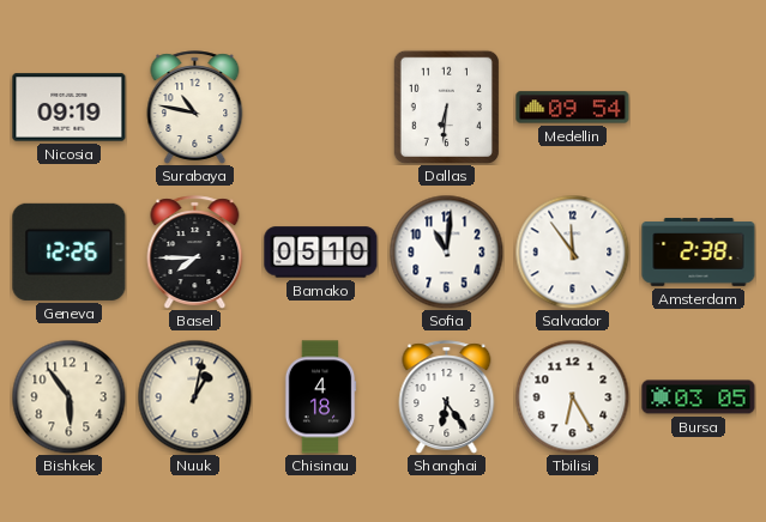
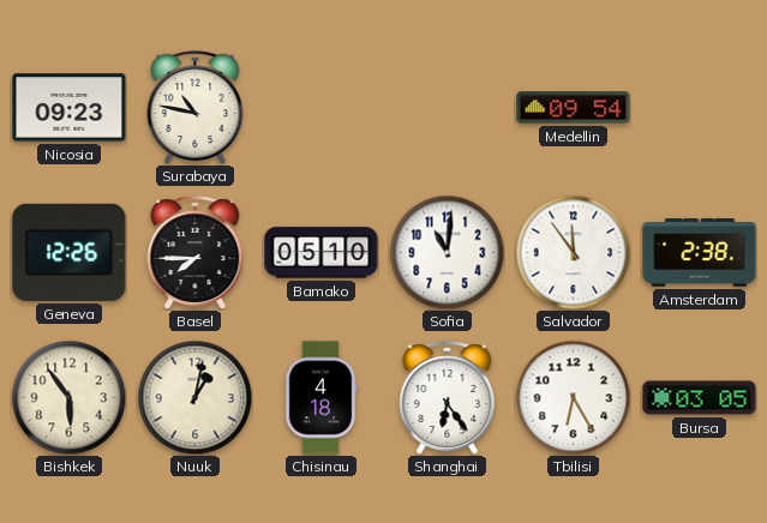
Nicosia: 09:19 -> 09:23
Dallas: 6:31 -> none
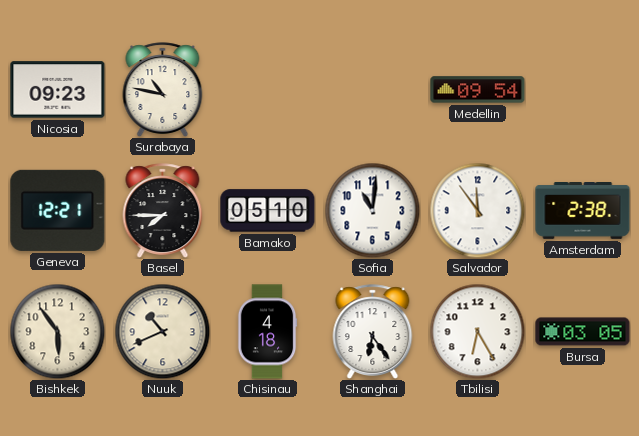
Geneva: 12:26 -> 12:21
Nuuk: 1:02 -> 10:41
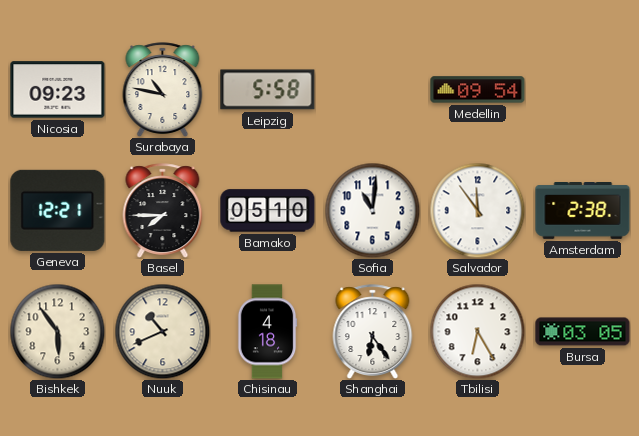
Leipzig: none -> 5:58
